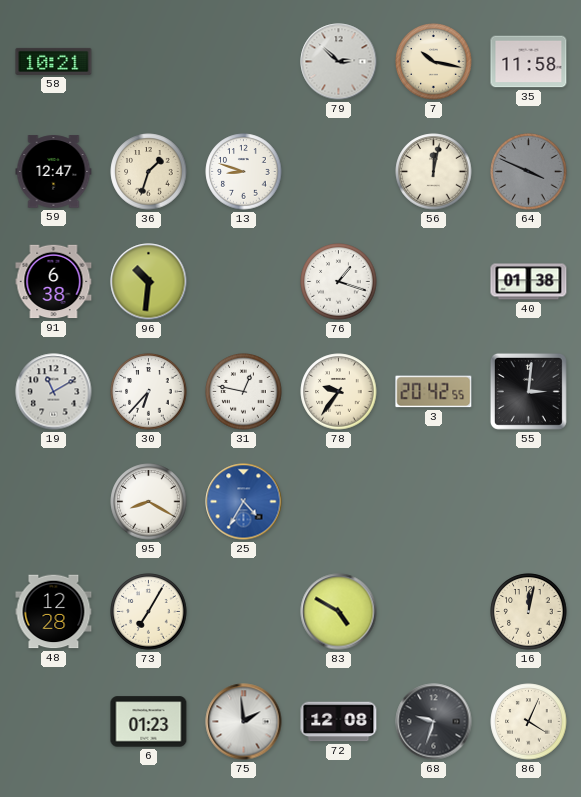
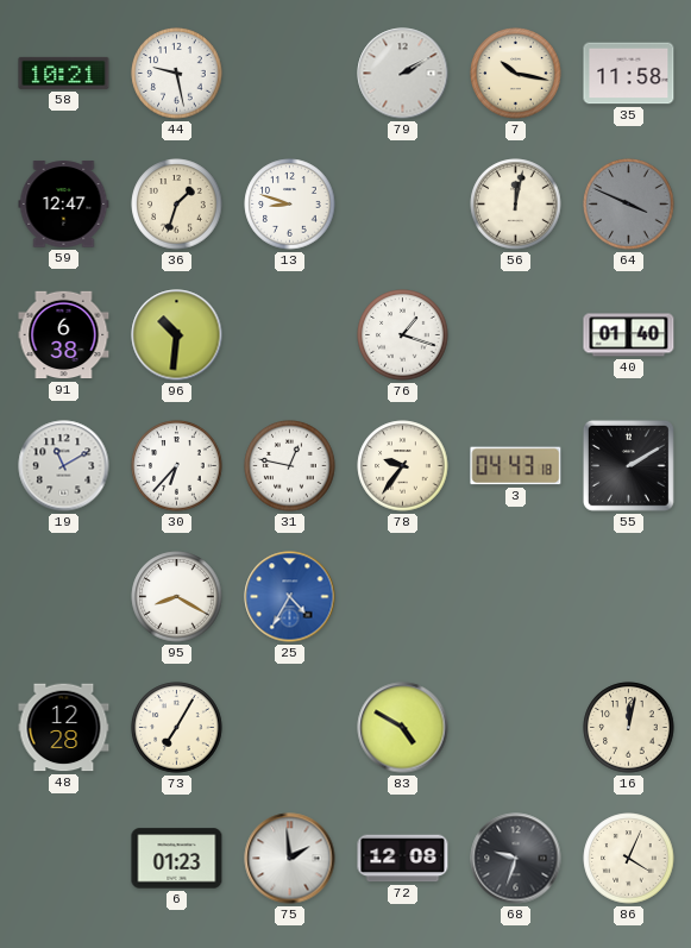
44: none -> 9:28
79: 2:52 -> 2:10
40: 01:38 -> 01:40
3: 20:42 -> 04:43
55: 3:01 -> 2:10
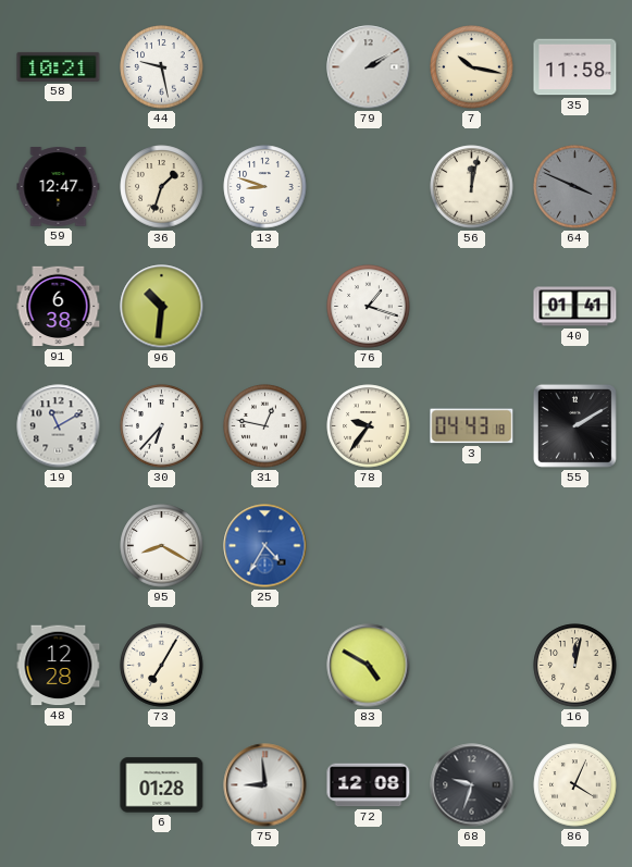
40: 01:40 -> 01:41
6: 01:23 -> 01:28
75: 1:59 -> 8:59
